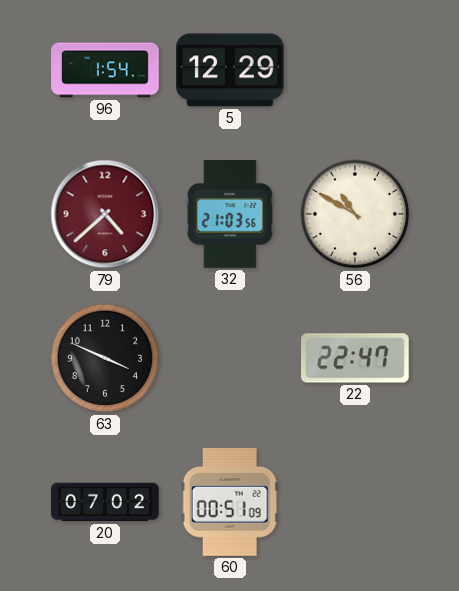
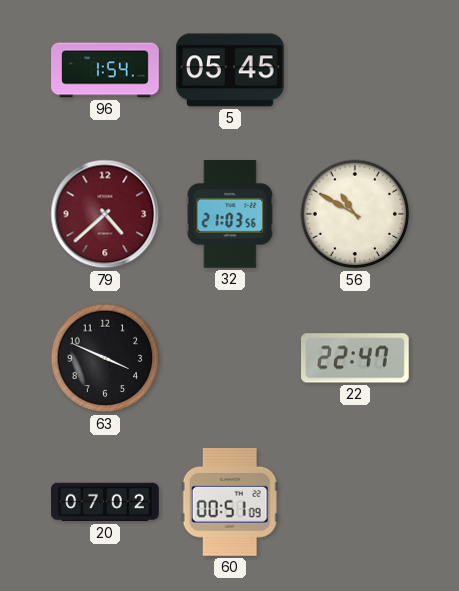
5: 12:29 -> 05:45
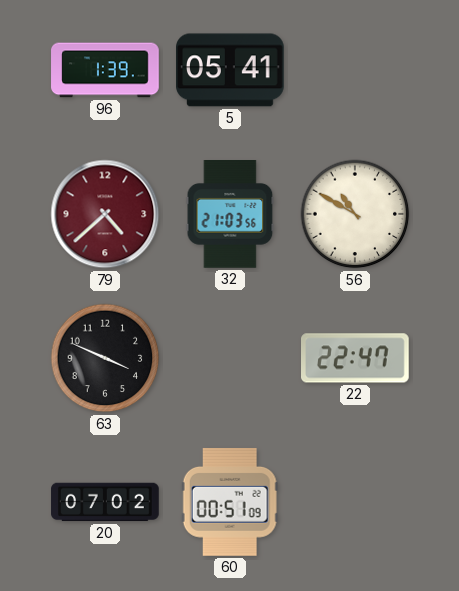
96: 1:54 -> 1:39
5: 05:45 -> 05:41
